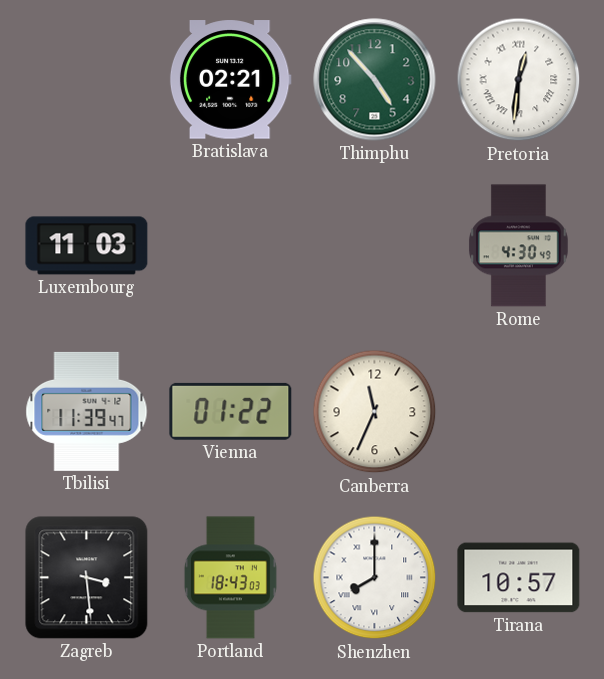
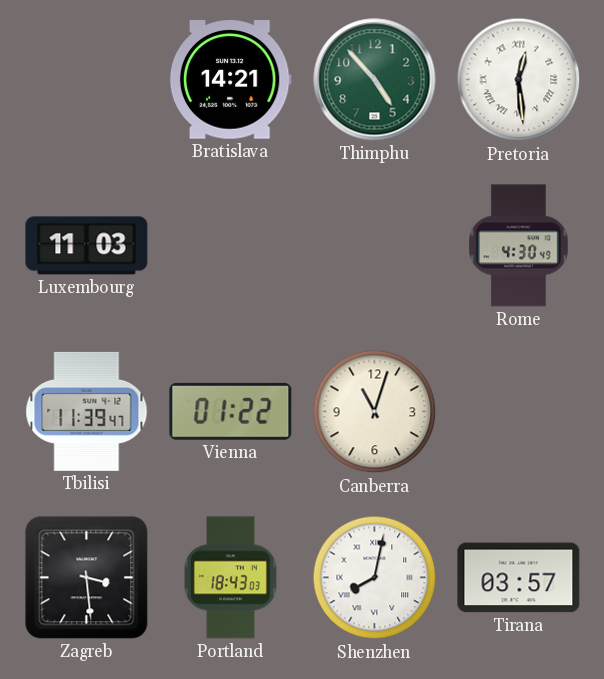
Bratislava: 02:21 -> 14:21
Pretoria: 12:31 -> 12:29
Canberra: 11:34 -> 11:03
Shenzhen: 8:00 -> 8:02
Tirana: 10:57 -> 03:57
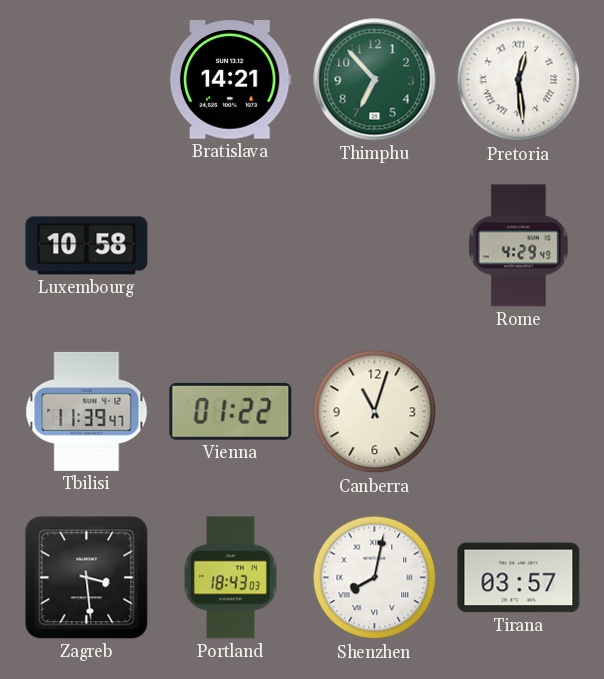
Thimphu: 4:53 -> 6:53
Luxembourg: 11:03 -> 10:58
Rome: 4:30 -> 4:29
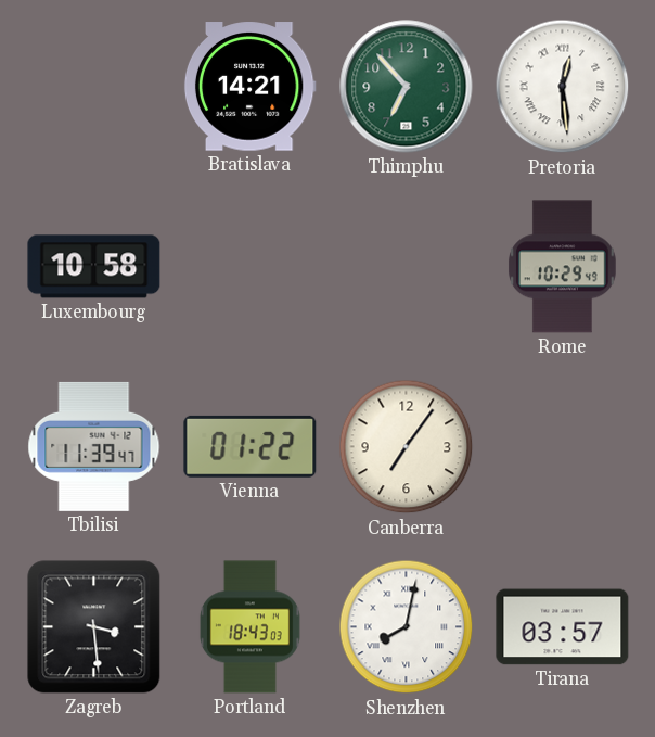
Rome: 4:29 -> 10:29
Canberra: 11:03 -> 7:06
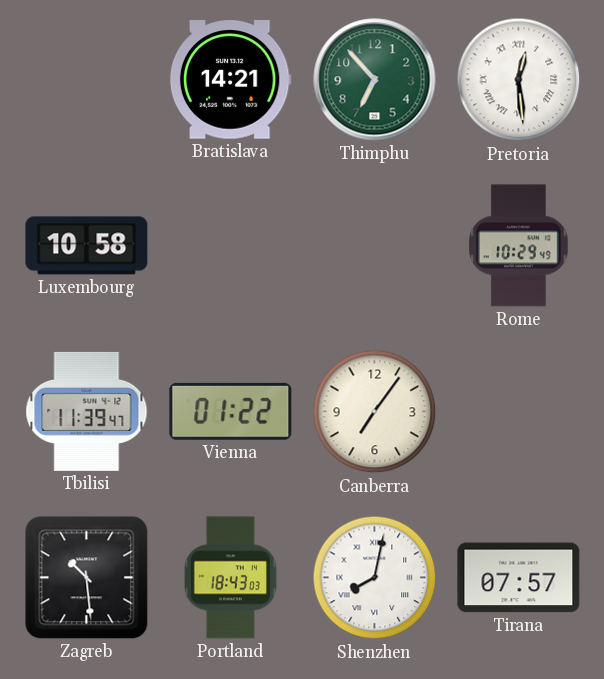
Zagreb: 3:29 -> 10:29
Tirana: 03:57 -> 07:57
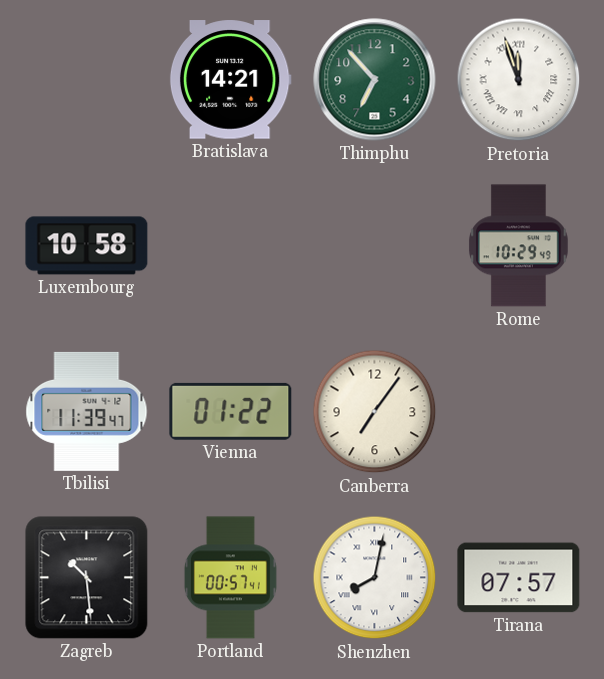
Pretoria: 12:29 -> 11:57
Portland: 18:43 -> 00:57
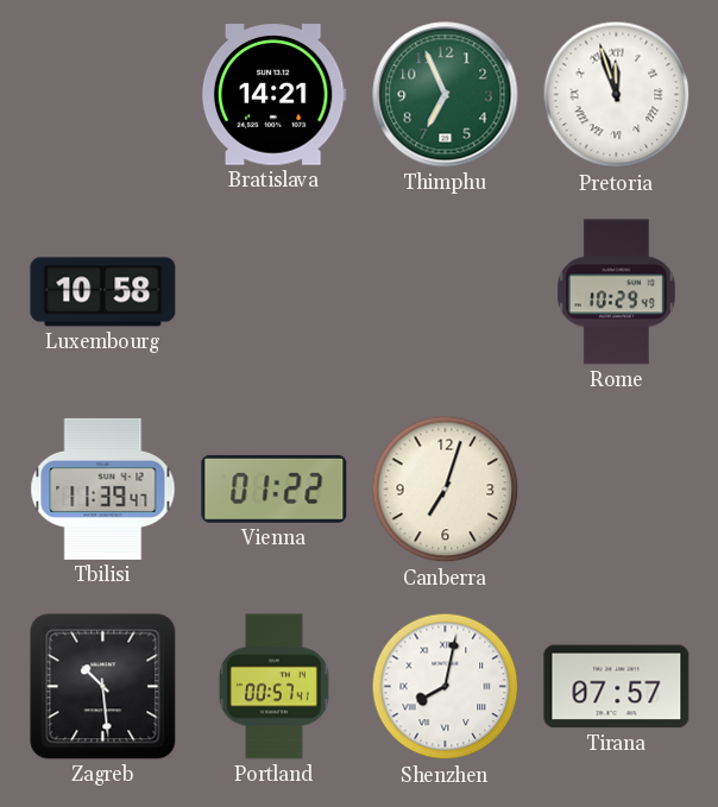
Thimphu: 6:53 -> 6:56
Canberra: 7:06 -> 7:03
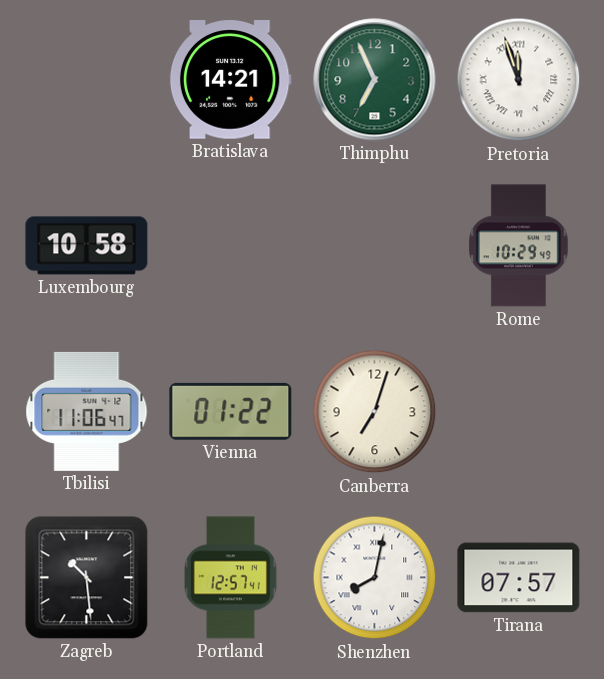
Tbilisi: 11:39 -> 11:06
Portland: 00:57 -> 12:57
